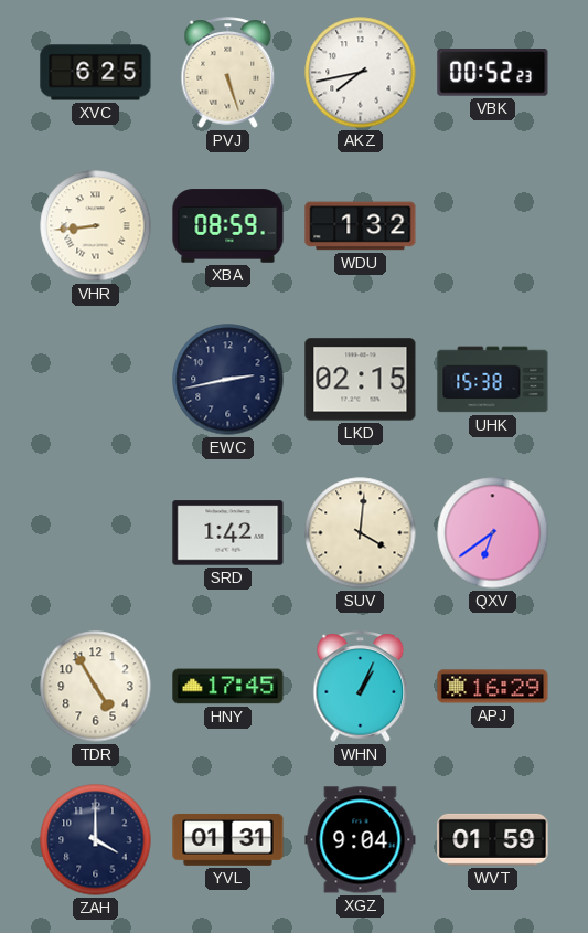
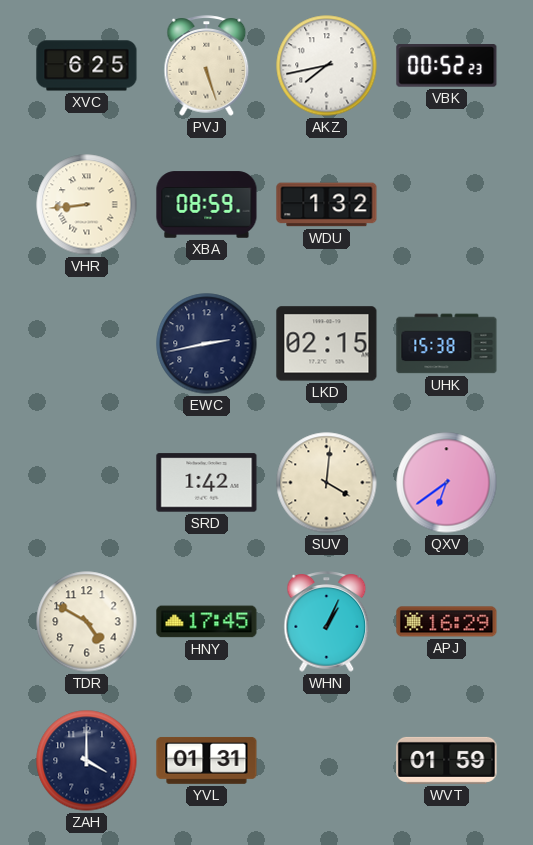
TDR: 4:55 -> 4:50
XGZ: 9:04 -> none
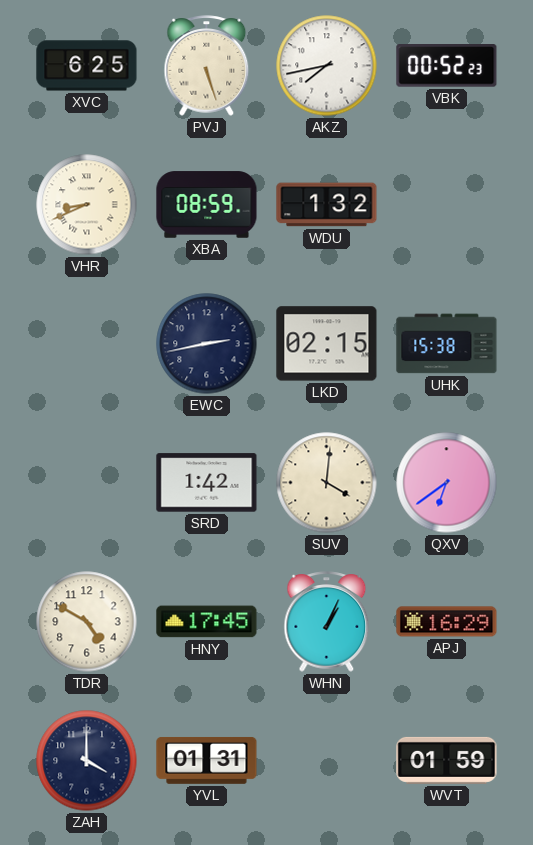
VHR: 8:44 -> 8:41
